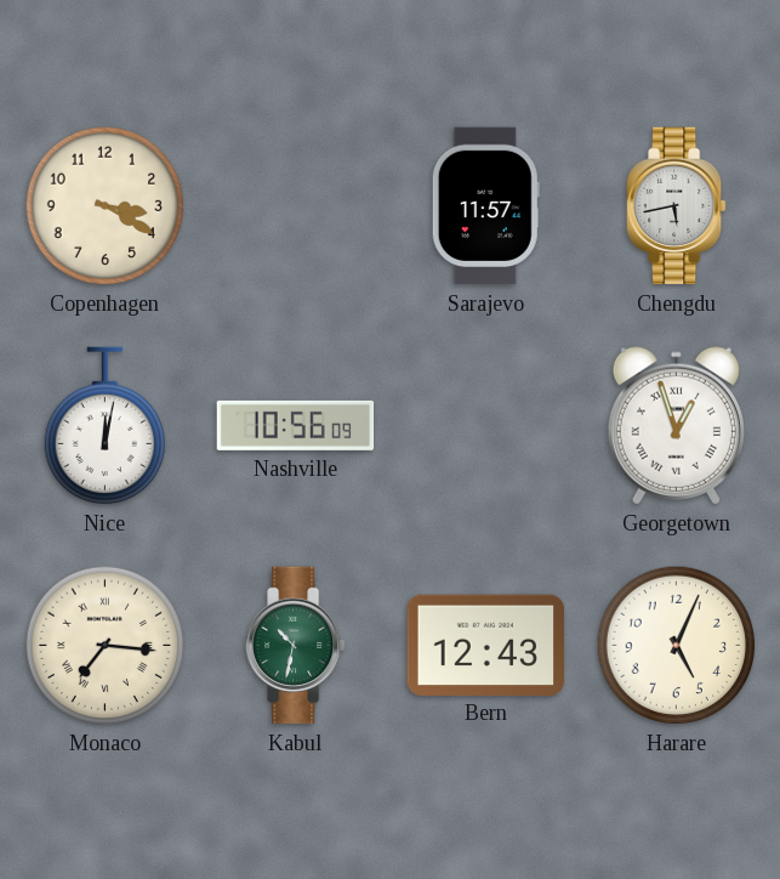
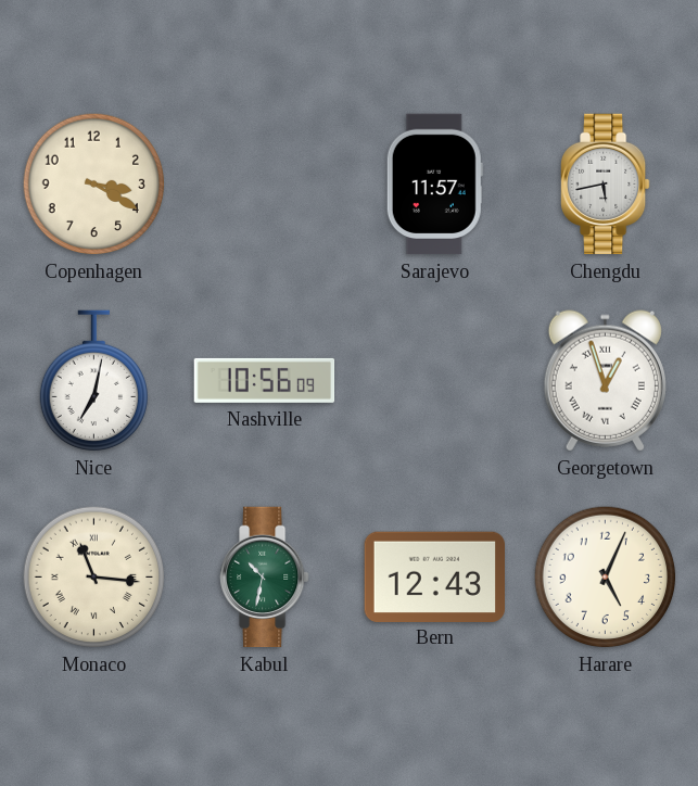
Nice: 12:02 -> 7:02
Monaco: 7:16 -> 11:16
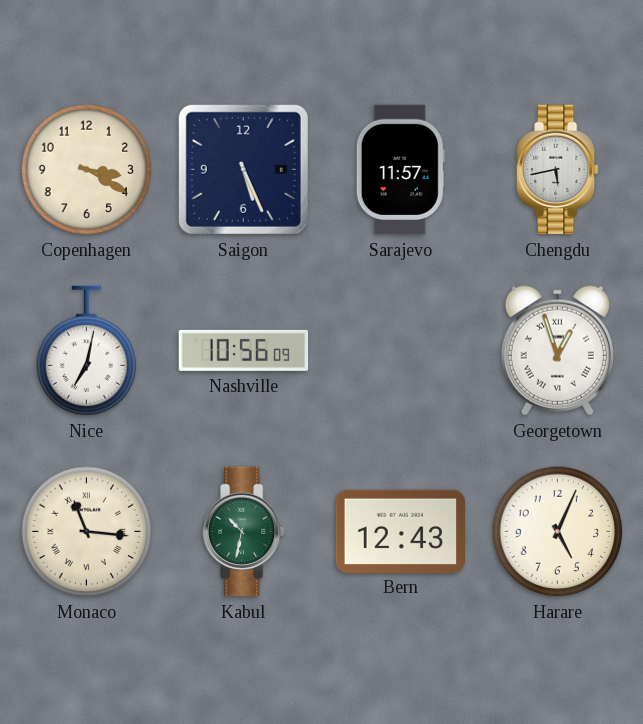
Saigon: none -> 5:26
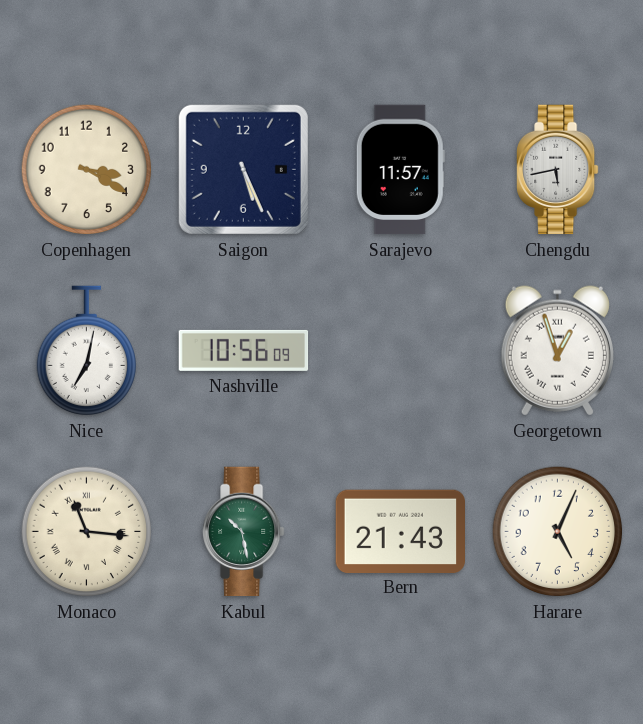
Kabul: 10:32 -> 10:28
Bern: 12:43 -> 21:43
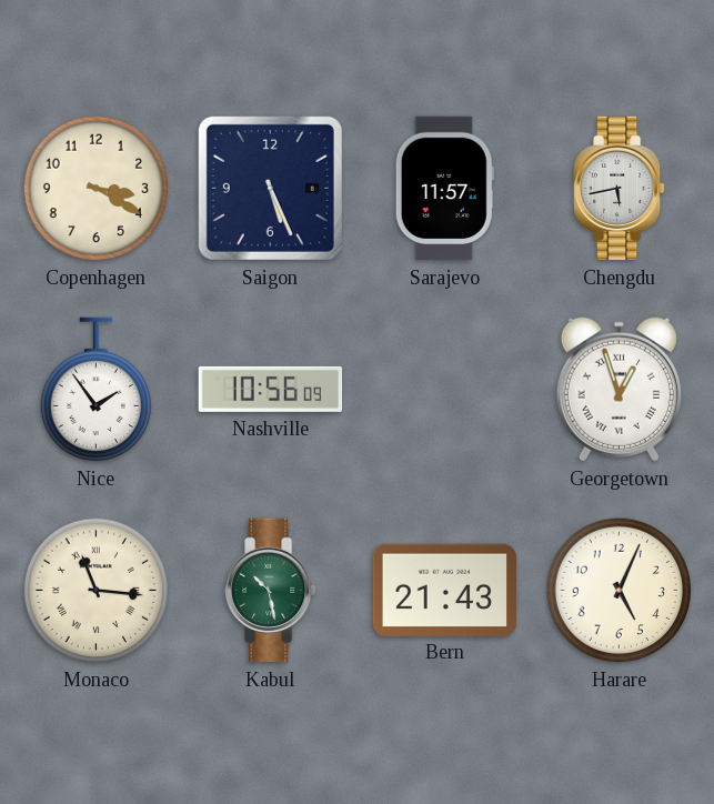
Nice: 7:02 -> 1:54
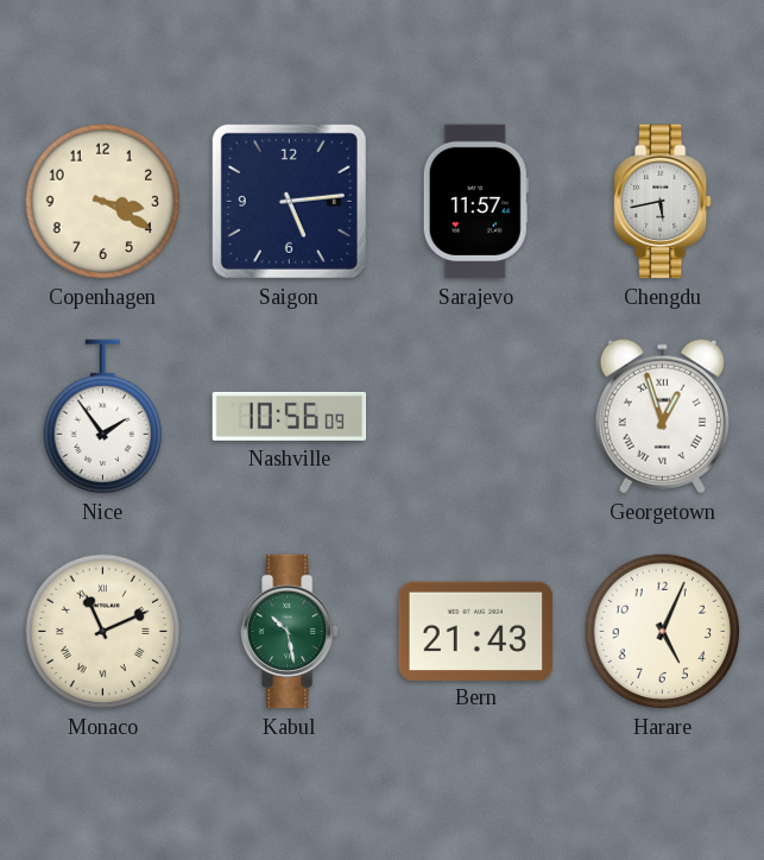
Saigon: 5:26 -> 5:14
Monaco: 11:16 -> 11:11
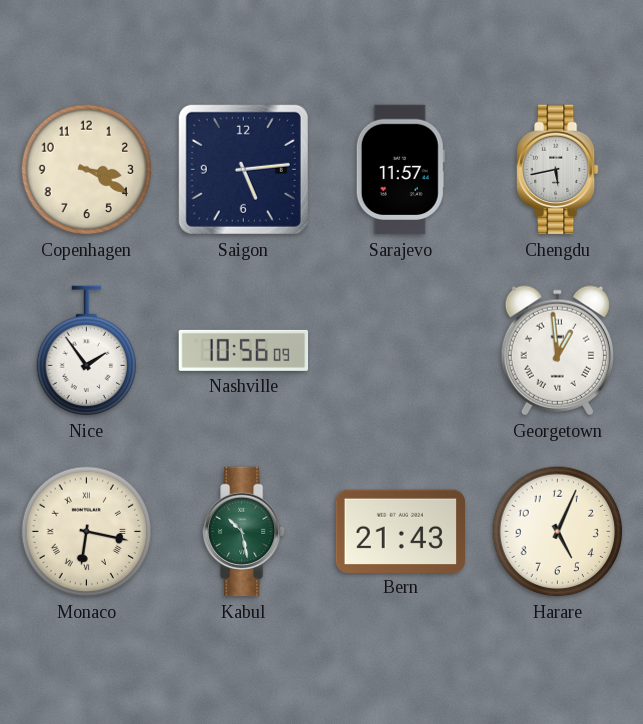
Georgetown: 12:57 -> 12:59
Monaco: 11:11 -> 6:17
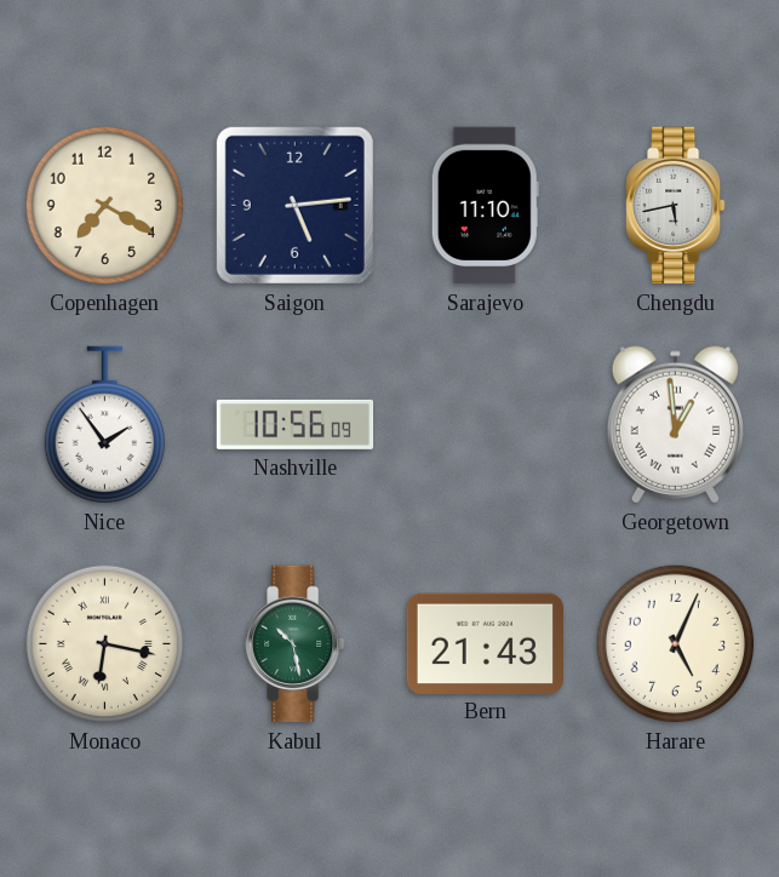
Copenhagen: 3:20 -> 7:20
Sarajevo: 11:57 -> 11:10
